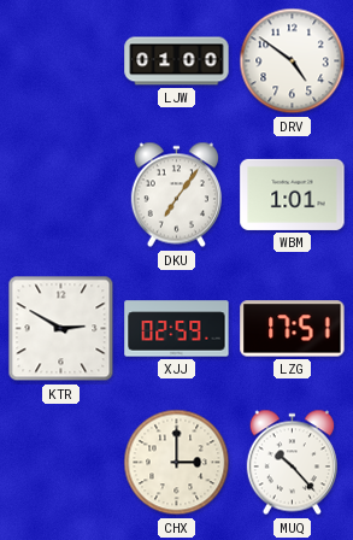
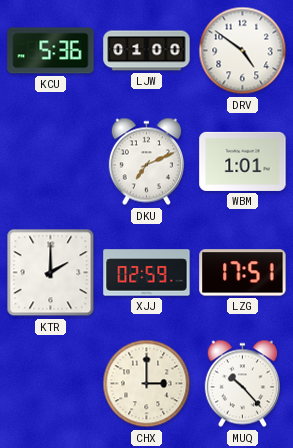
KCU: none -> 5:36
DKU: 7:06 -> 7:11
KTR: 2:50 -> 2:00
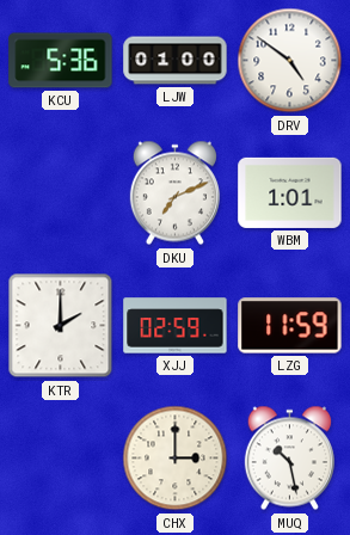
LZG: 17:51 -> 11:59
MUQ: 10:23 -> 10:28
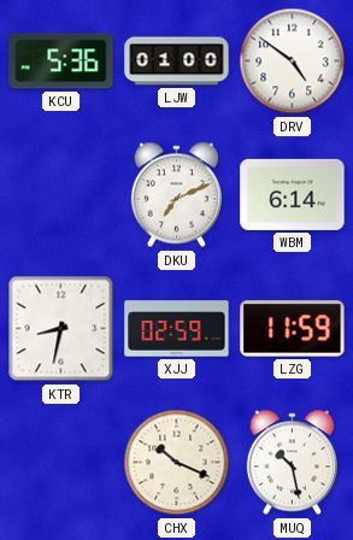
WBM: 1:01 -> 6:14
KTR: 2:00 -> 8:32
CHX: 3:00 -> 10:19
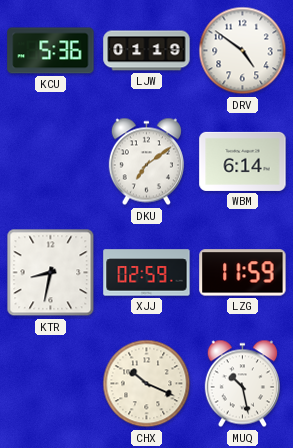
LJW: 01:00 -> 01:19
DKU: 7:11 -> 7:09
